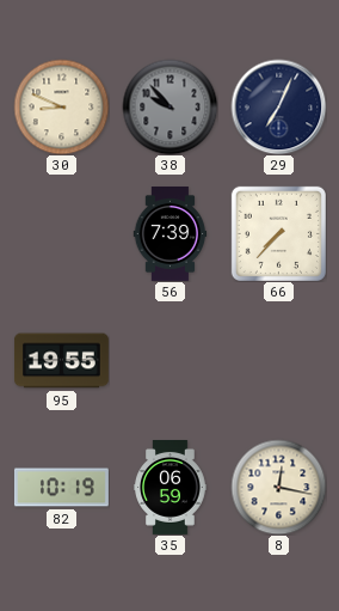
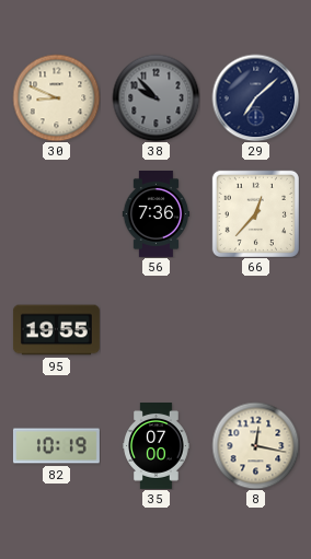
29: 7:04 -> 7:08
56: 7:39 -> 7:36
66: 7:37 -> 12:37
35: 06:59 -> 07:00
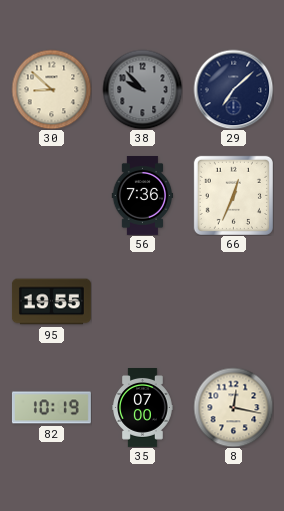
30: 8:49 -> 8:52
66: 12:37 -> 12:34
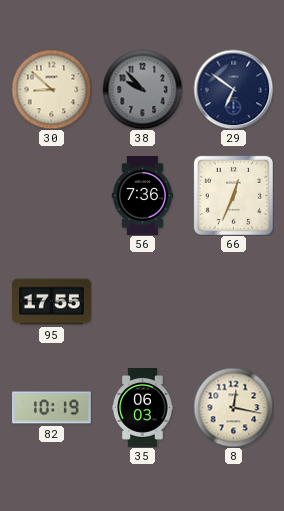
29: 7:08 -> 6:51
95: 19:55 -> 17:55
35: 07:00 -> 06:03
